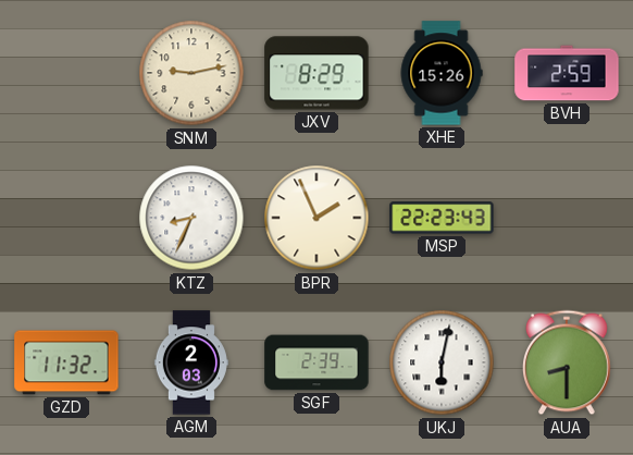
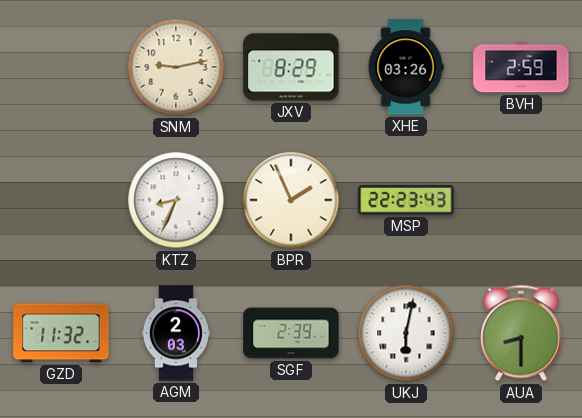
XHE: 15:26 -> 03:26
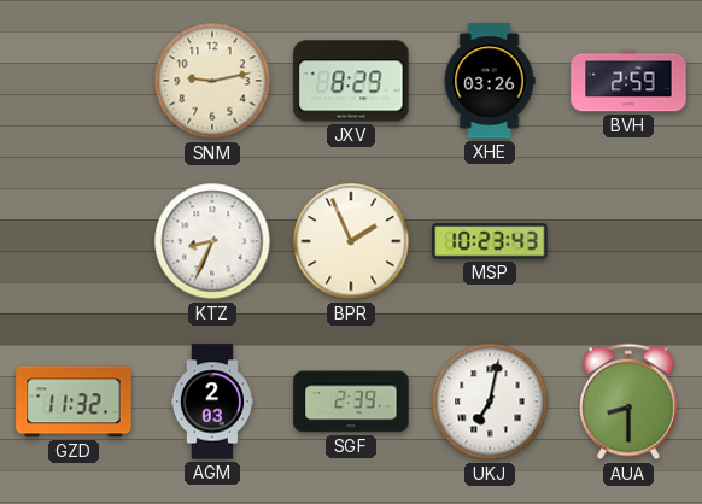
MSP: 22:23 -> 10:23
UKJ: 6:02 -> 7:02
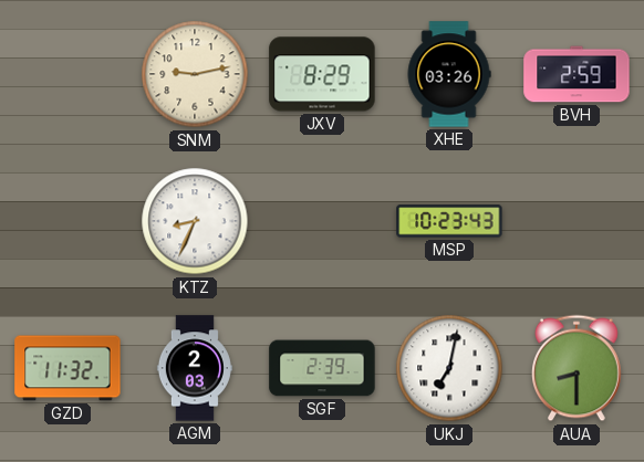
BPR: 1:56 -> none
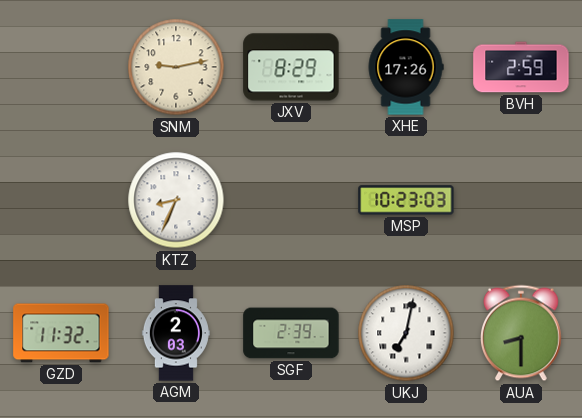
XHE: 03:26 -> 17:26
MSP: 10:23:43 -> 10:23:03
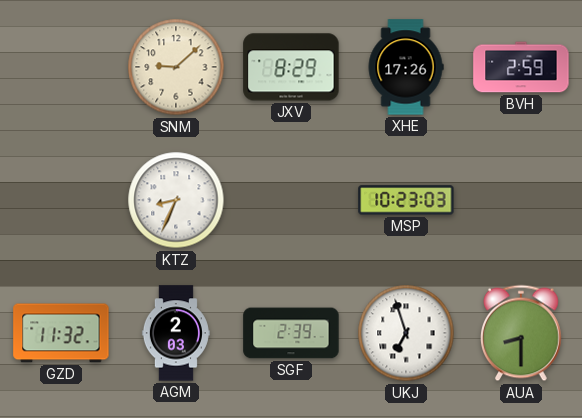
SNM: 9:13 -> 9:08
UKJ: 7:02 -> 6:57
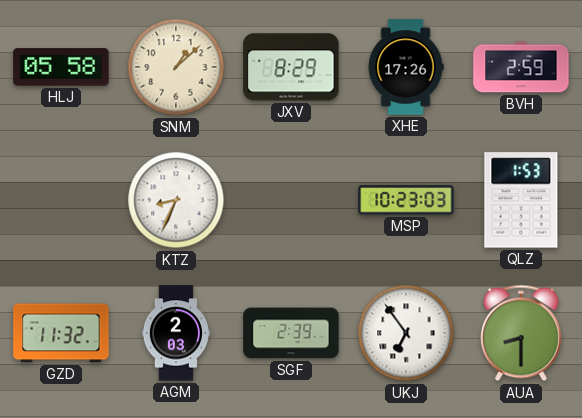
HLJ: none -> 05:58
SNM: 9:08 -> 1:08
QLZ: none -> 1:53
UKJ: 6:57 -> 6:54
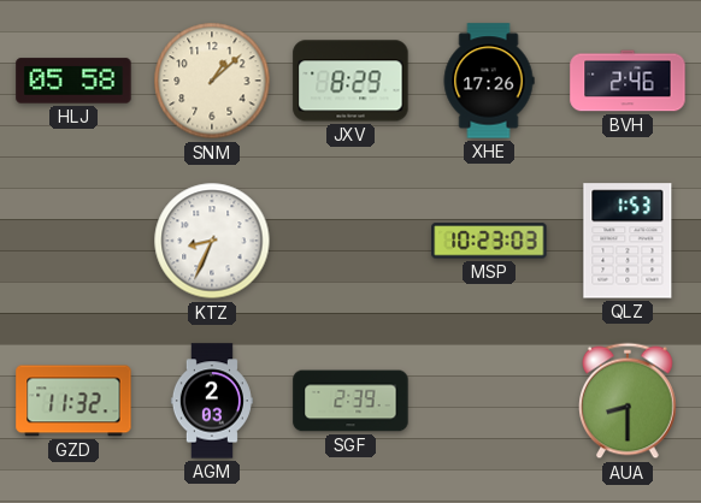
BVH: 2:59 -> 2:46
UKJ: 6:54 -> none
